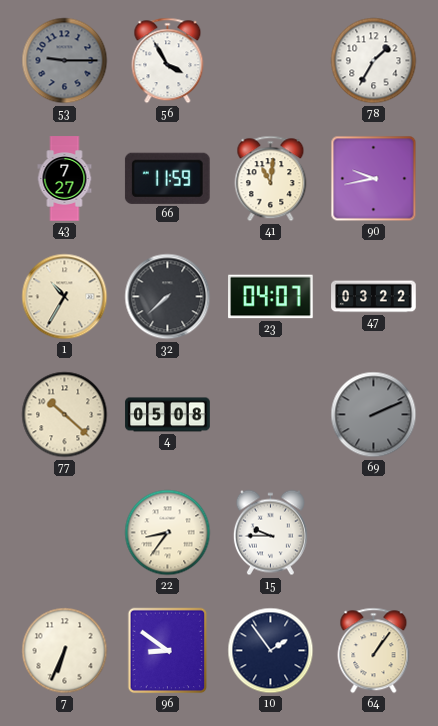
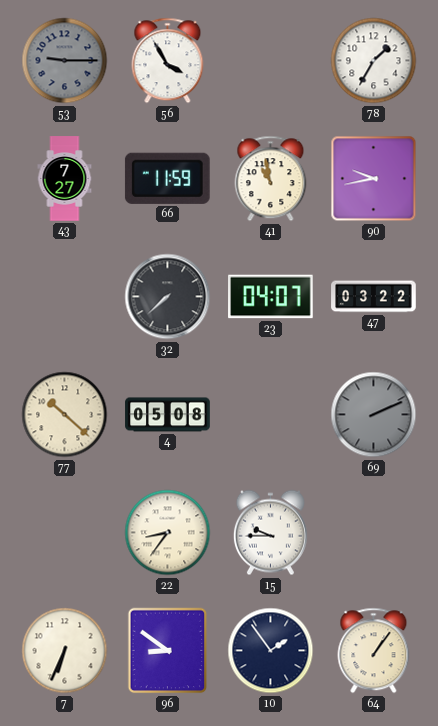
41: 11:01 -> 10:58
1: 10:35 -> none
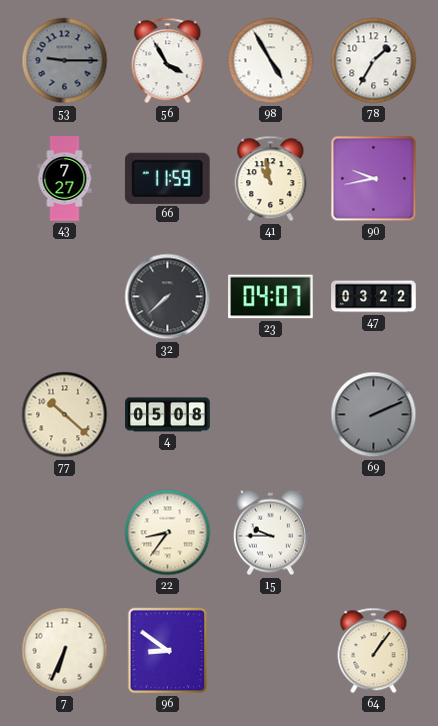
98: none -> 4:55
10: 1:54 -> none
